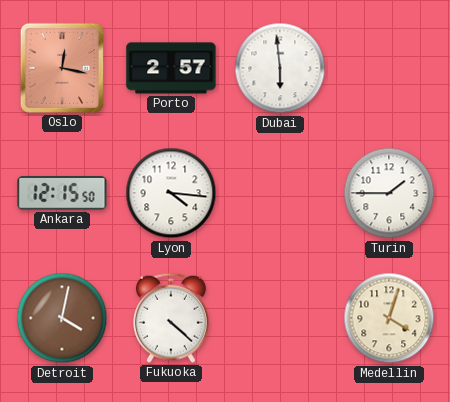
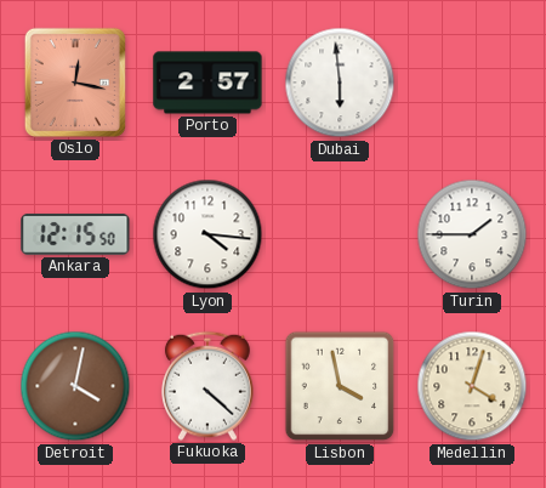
Lisbon: none -> 3:58
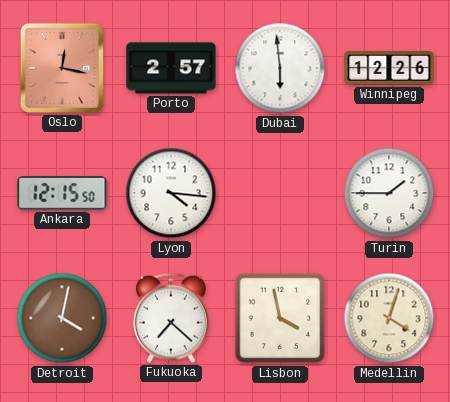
Winnipeg: none -> 12:26
Fukuoka: 4:22 -> 7:22
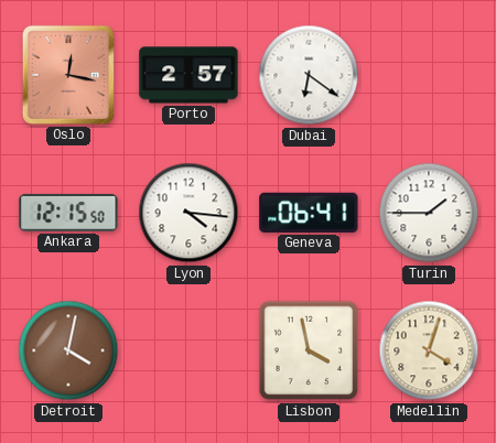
Dubai: 5:59 -> 6:21
Winnipeg: 12:26 -> none
Geneva: none -> 06:41
Fukuoka: 7:22 -> none
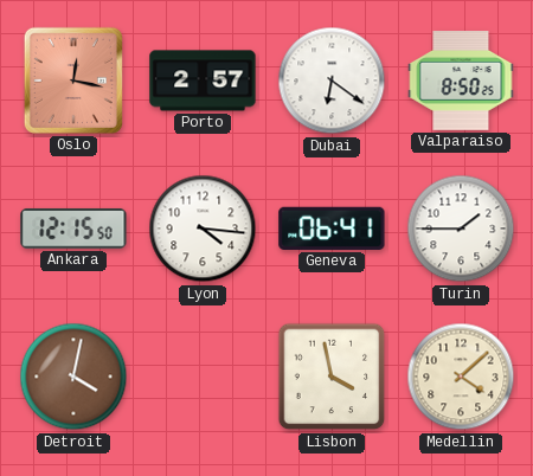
Valparaiso: none -> 8:50
Medellin: 4:03 -> 4:08
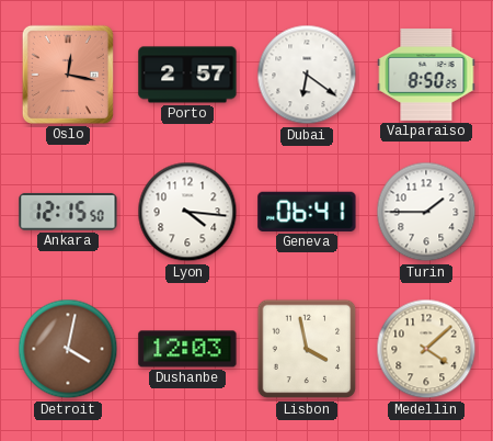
Dushanbe: none -> 12:03
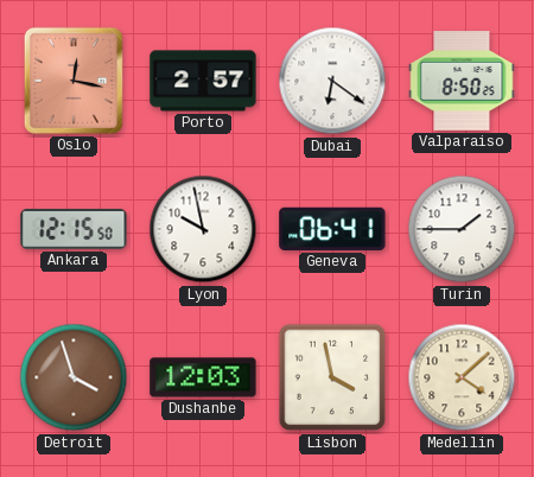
Lyon: 4:16 -> 9:58
Detroit: 4:02 -> 3:57
